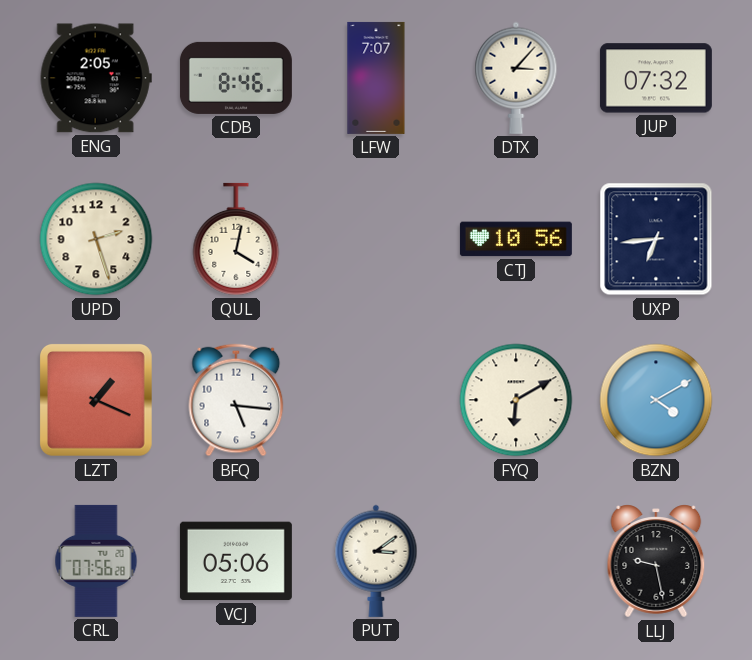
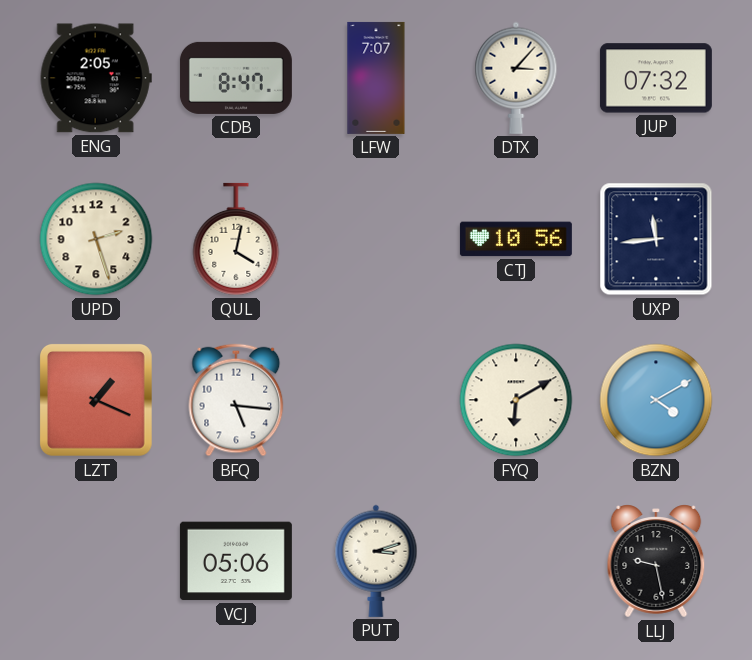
CDB: 8:46 -> 8:47
UXP: 6:44 -> 11:44
CRL: 07:56 -> none
PUT: 3:09 -> 3:12
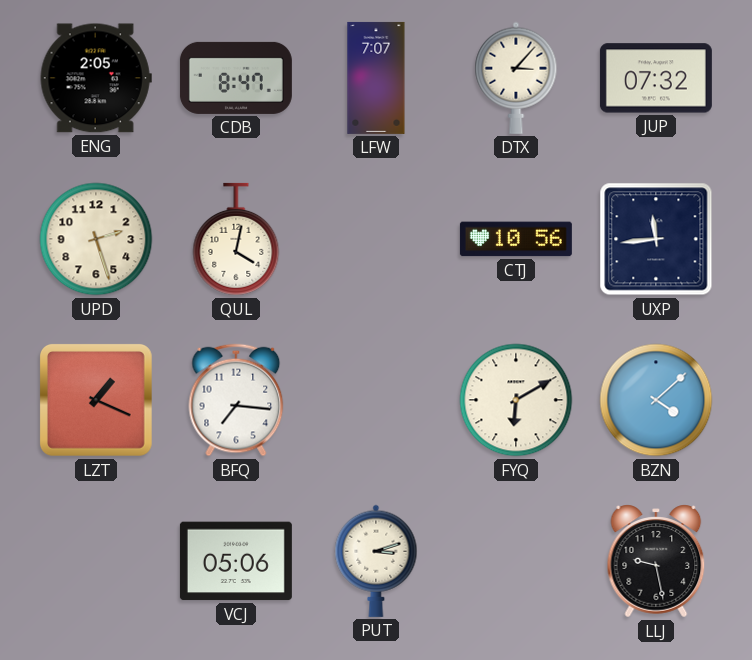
BFQ: 5:16 -> 7:16
BZN: 4:10 -> 4:08
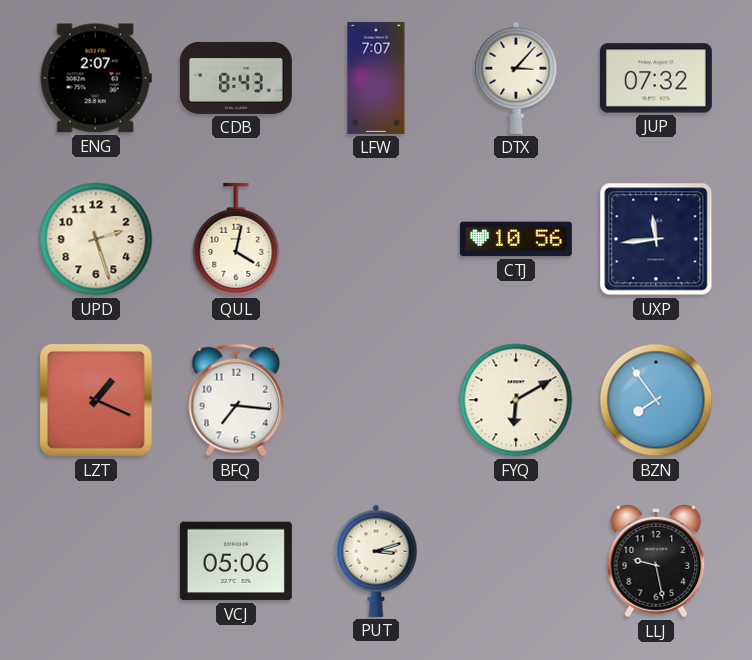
ENG: 2:05 -> 2:07
CDB: 8:47 -> 8:43
BZN: 4:08 -> 7:54
